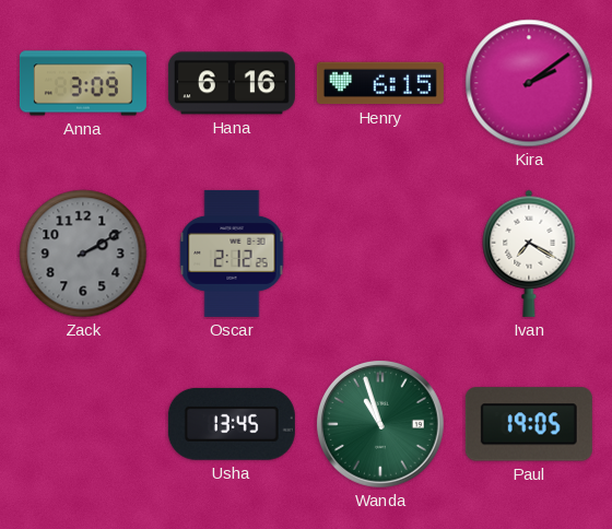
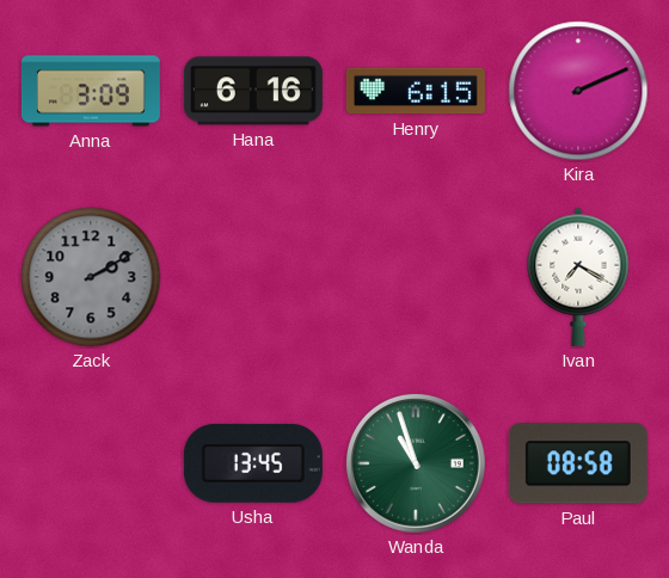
Kira: 2:09 -> 2:11
Oscar: 2:12 -> none
Paul: 19:05 -> 08:58
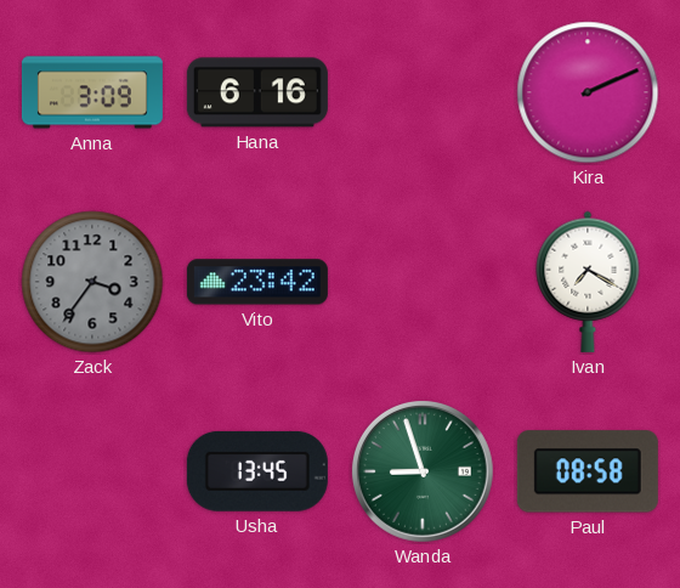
Henry: 6:15 -> none
Zack: 2:10 -> 3:36
Vito: none -> 23:42
Wanda: 10:57 -> 8:57
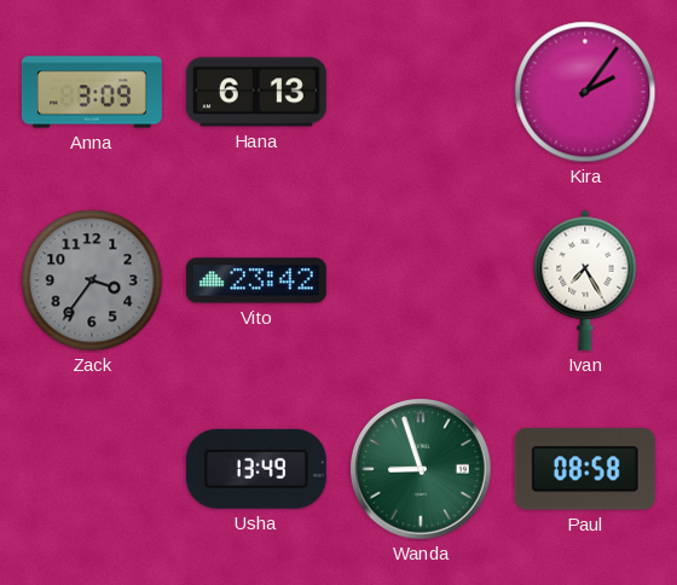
Hana: 6:16 -> 6:13
Kira: 2:11 -> 2:06
Ivan: 7:20 -> 7:25
Usha: 13:45 -> 13:49
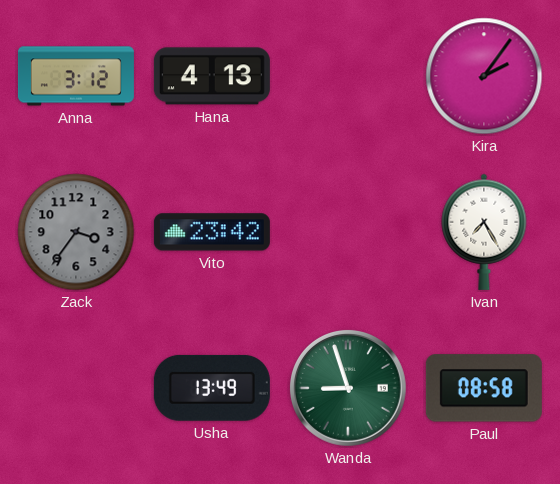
Anna: 3:09 -> 3:12
Hana: 6:13 -> 4:13
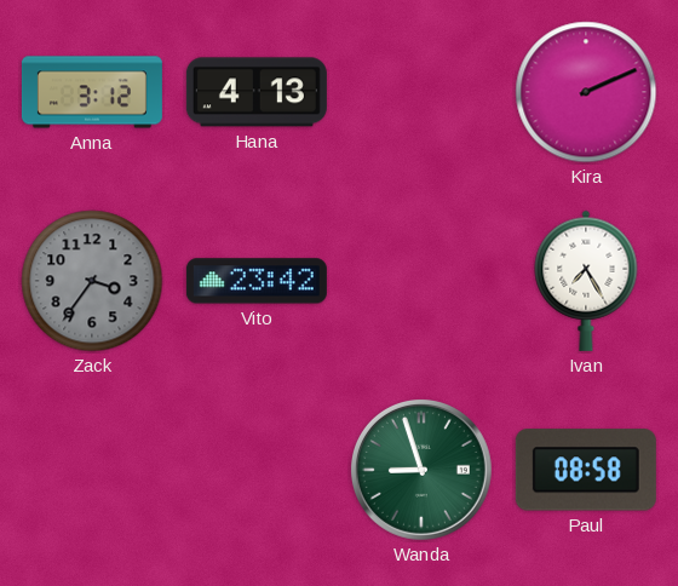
Kira: 2:06 -> 2:11
Usha: 13:49 -> none
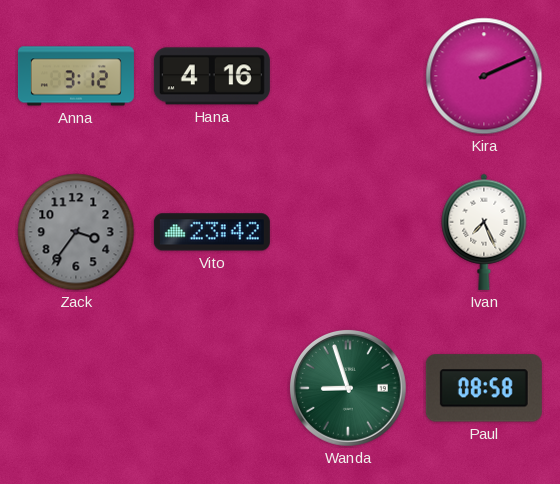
Hana: 4:13 -> 4:16
Ivan: 7:25 -> 7:26
